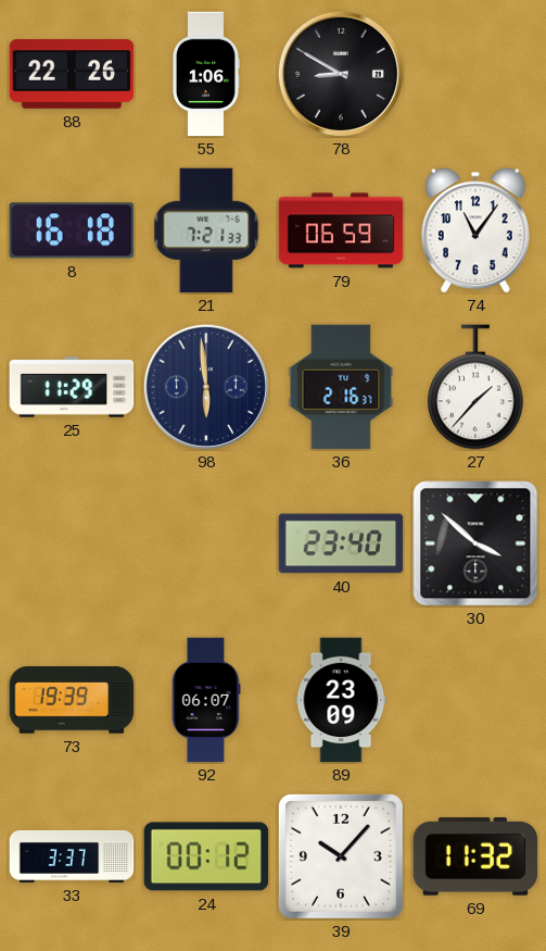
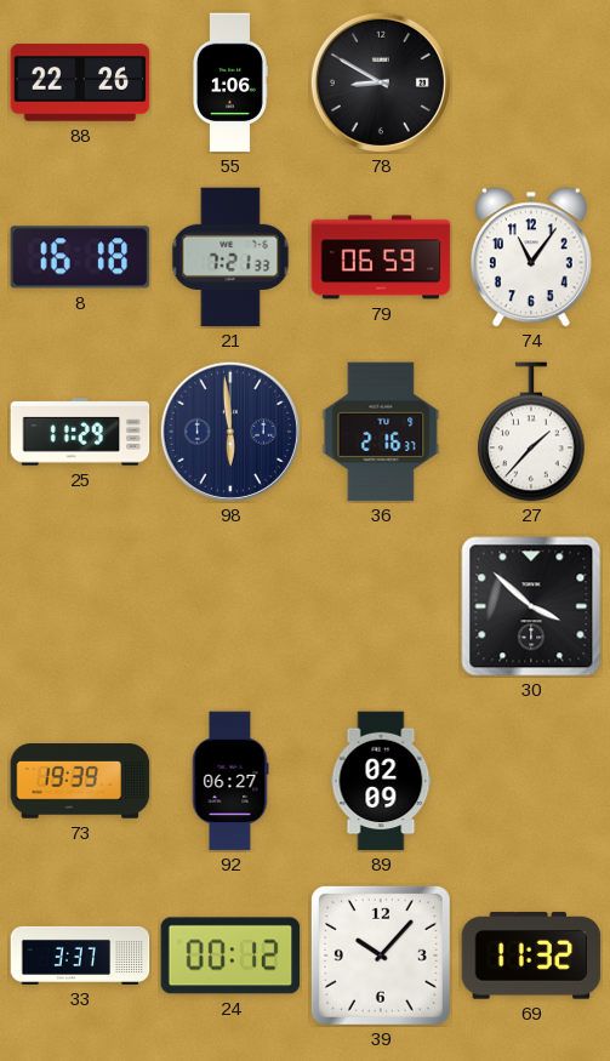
40: 23:40 -> none
92: 06:07 -> 06:27
89: 23:09 -> 02:09
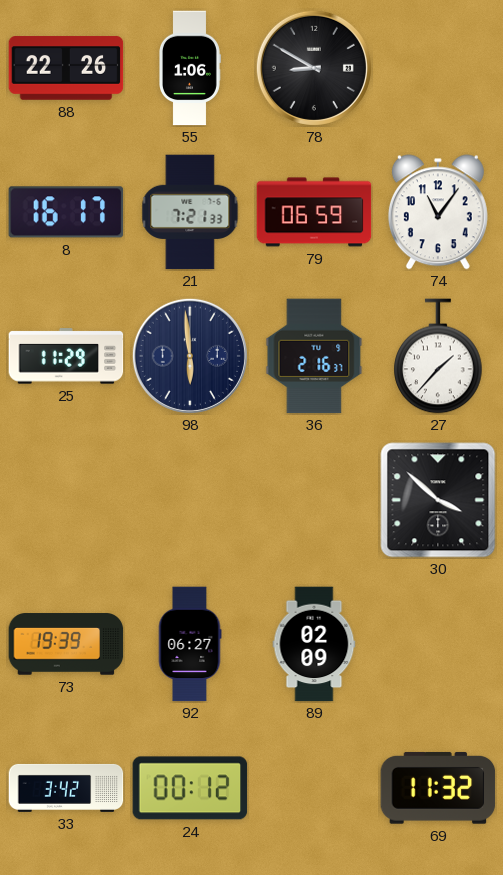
8: 16:18 -> 16:17
33: 3:37 -> 3:42
39: 10:07 -> none
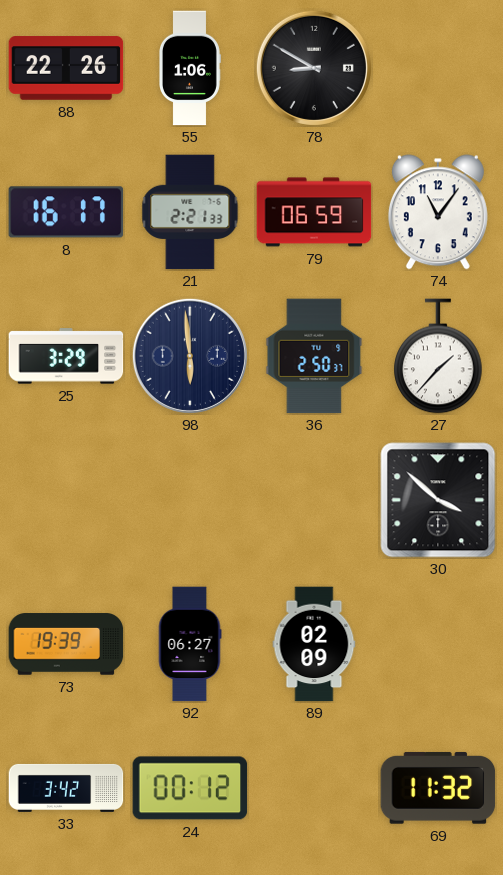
21: 7:21 -> 2:21
25: 11:29 -> 3:29
36: 2:16 -> 2:50
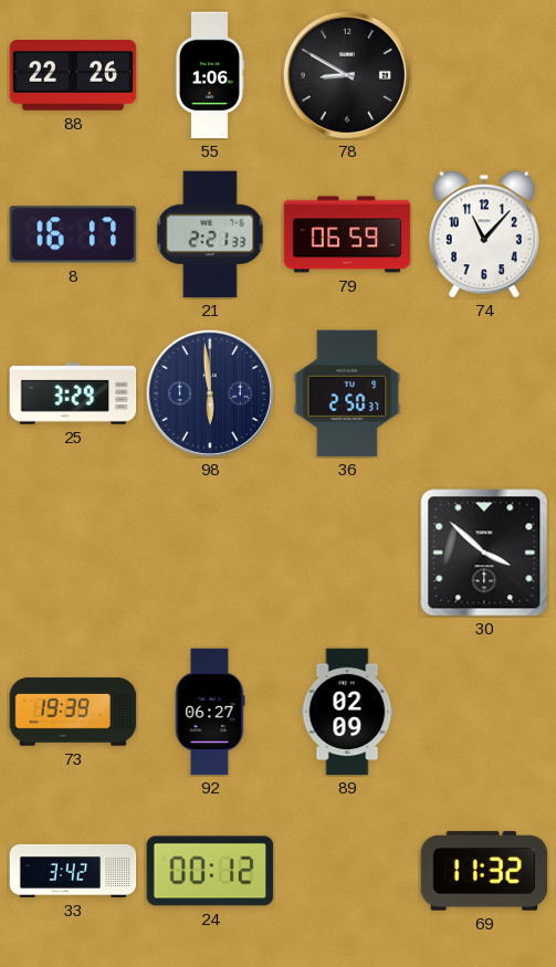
74: 11:06 -> 11:07
27: 1:37 -> none
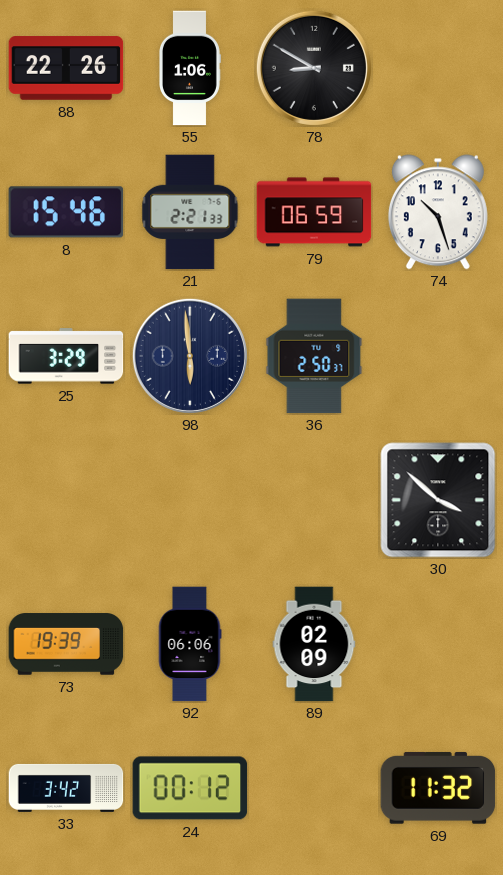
8: 16:17 -> 15:46
74: 11:07 -> 10:27
92: 06:27 -> 06:06
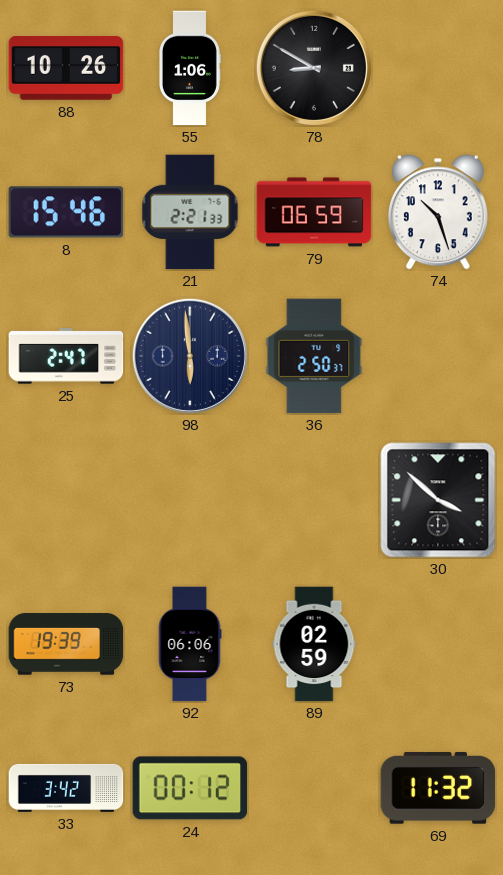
88: 22:26 -> 10:26
25: 3:29 -> 2:47
89: 02:09 -> 02:59
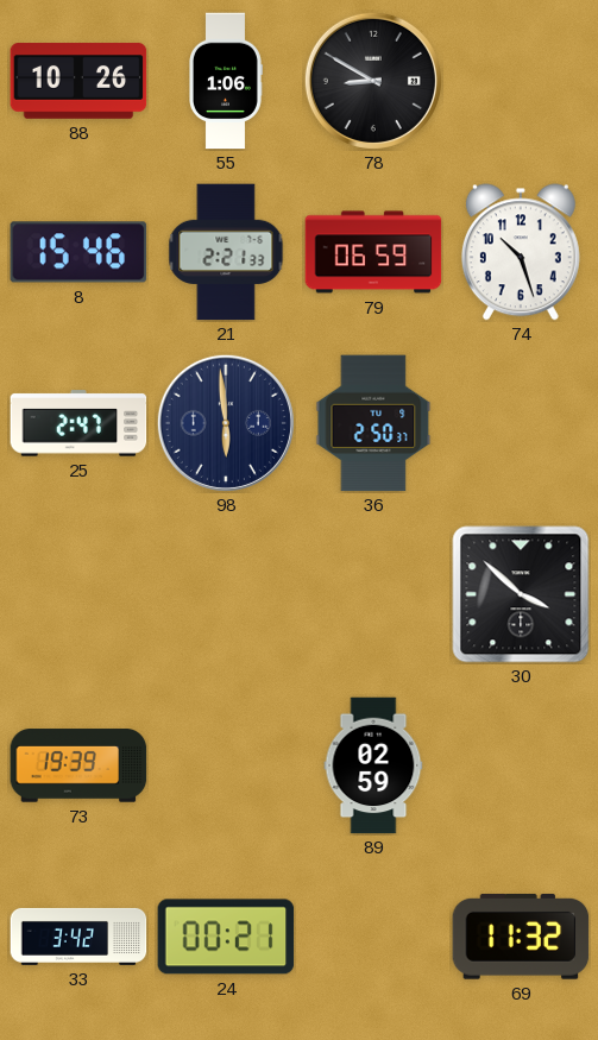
92: 06:06 -> none
24: 00:12 -> 00:21
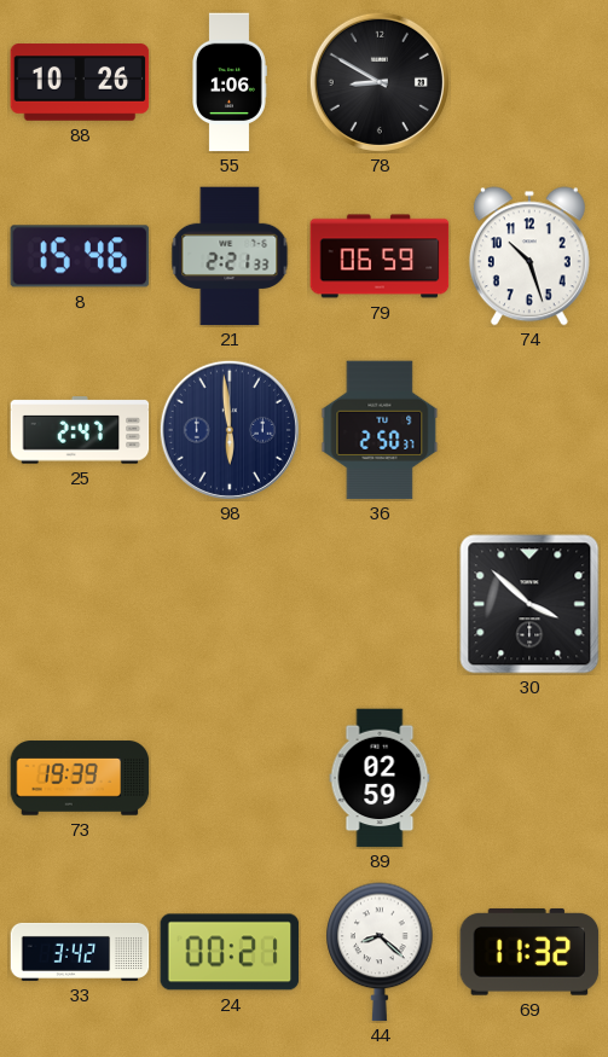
44: none -> 8:22
